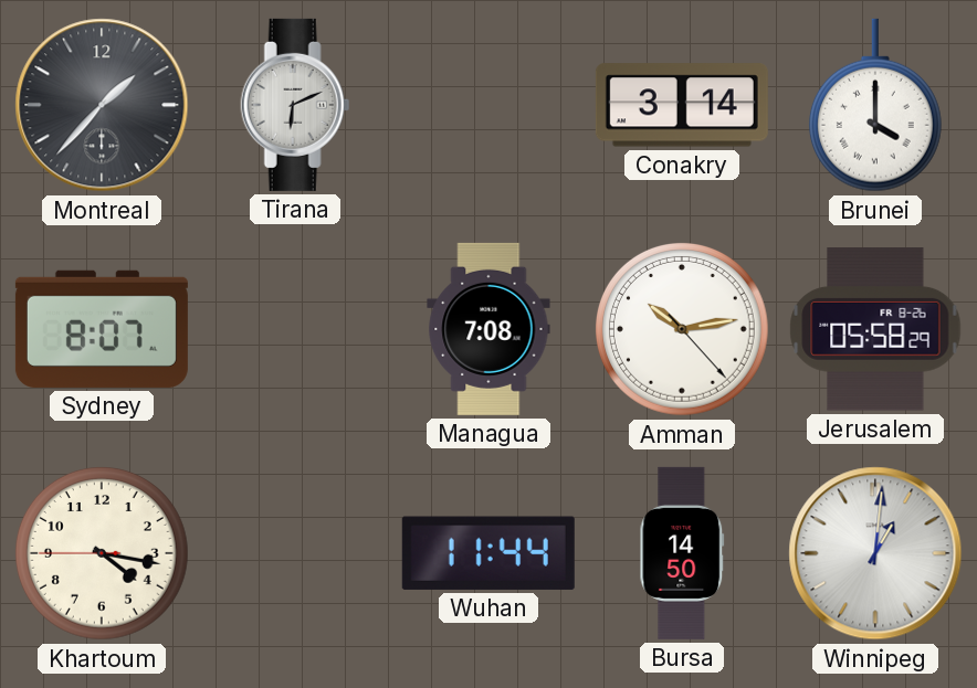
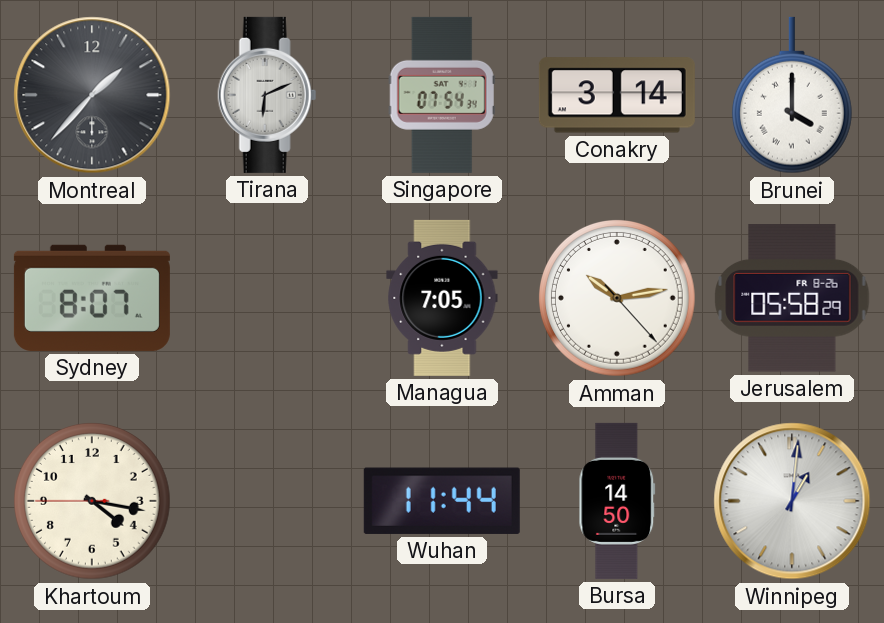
Singapore: none -> 07:54
Managua: 7:08 -> 7:05
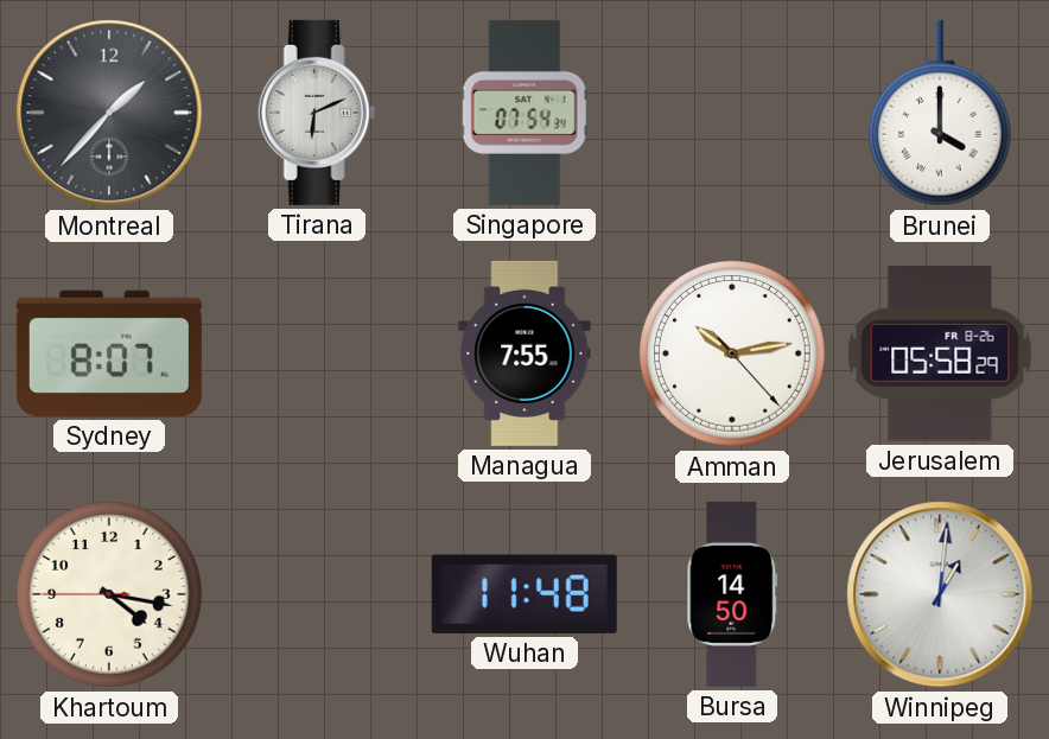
Conakry: 3:14 -> none
Managua: 7:05 -> 7:55
Wuhan: 11:44 -> 11:48
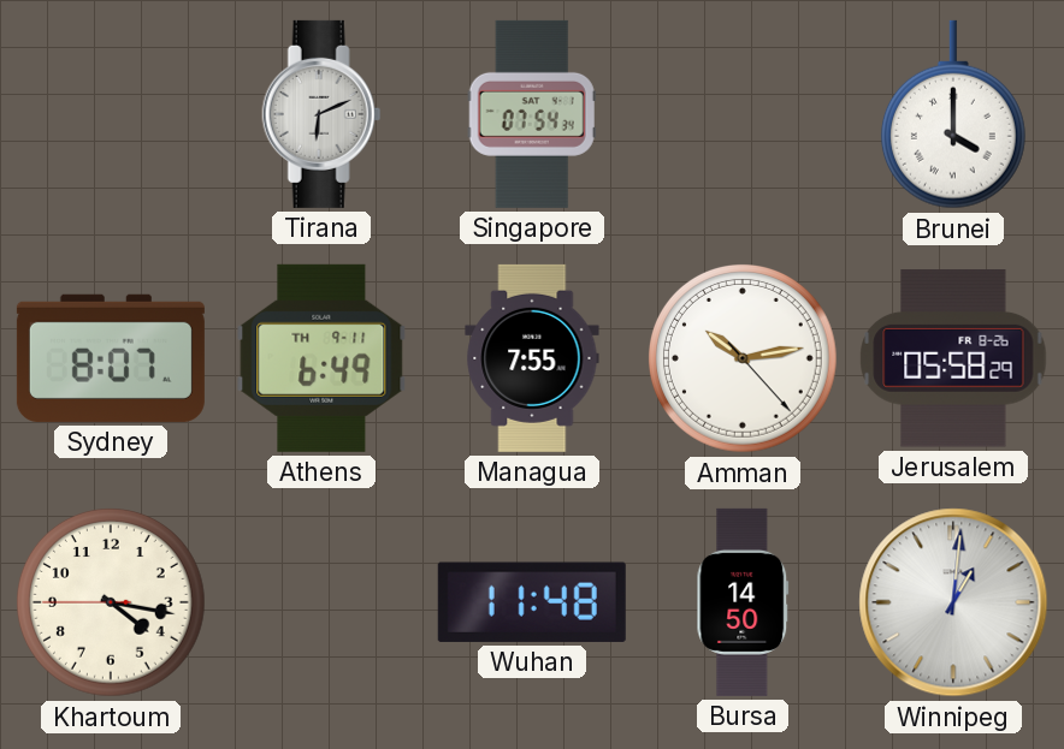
Montreal: 1:37 -> none
Athens: none -> 6:49
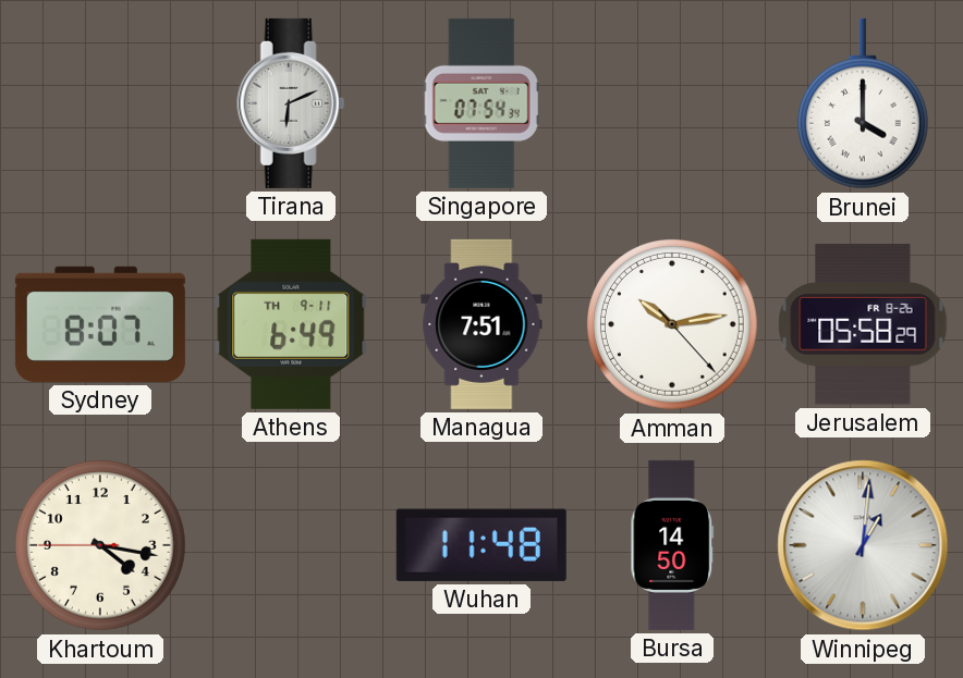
Managua: 7:55 -> 7:51
